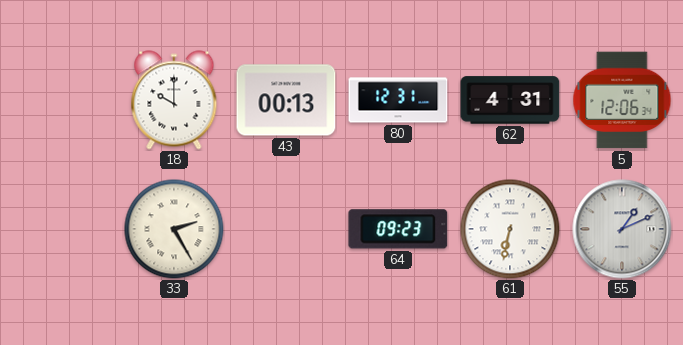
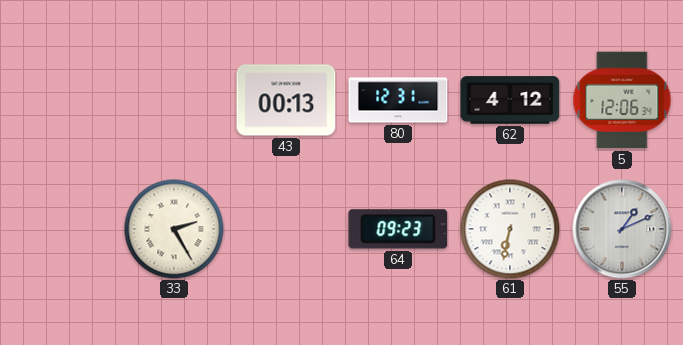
18: 10:00 -> none
62: 4:31 -> 4:12
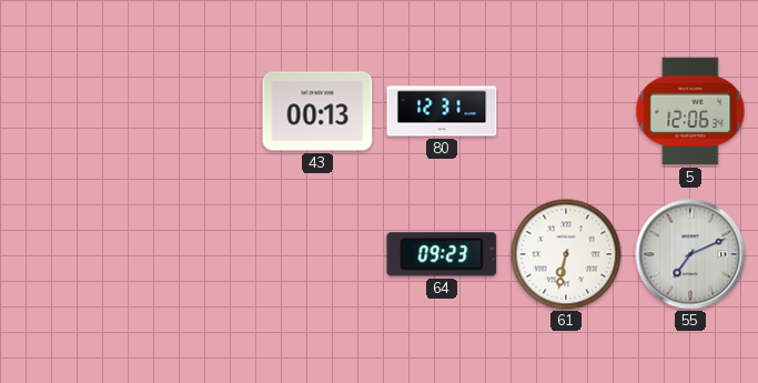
62: 4:12 -> none
33: 2:25 -> none
55: 1:11 -> 7:11
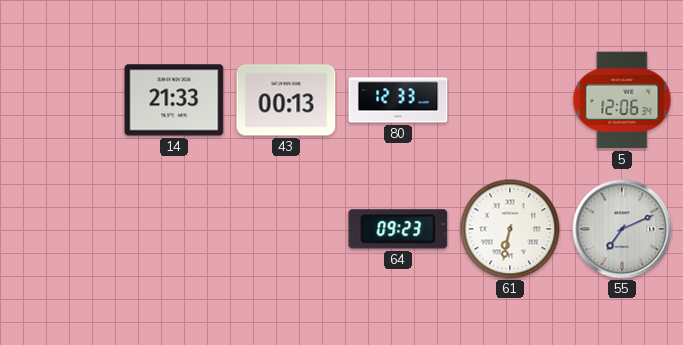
14: none -> 21:33
80: 12:31 -> 12:33
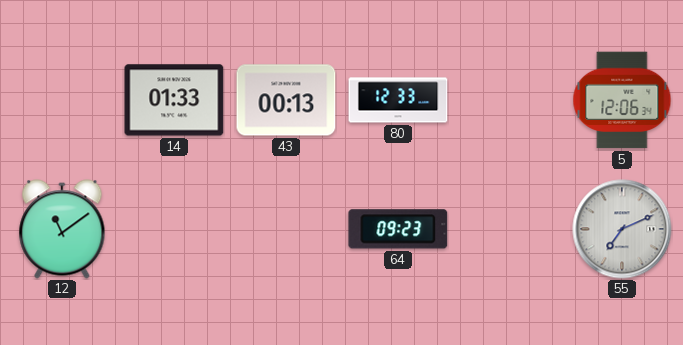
14: 21:33 -> 01:33
12: none -> 11:09
61: 6:32 -> none
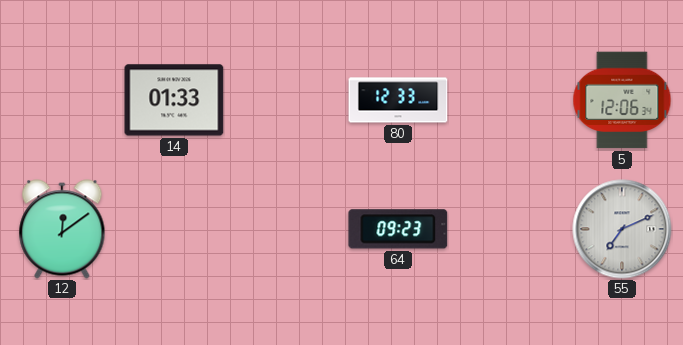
43: 00:13 -> none
12: 11:09 -> 12:09
